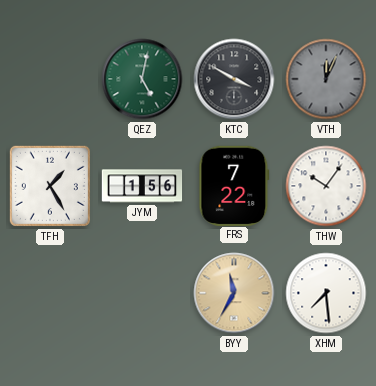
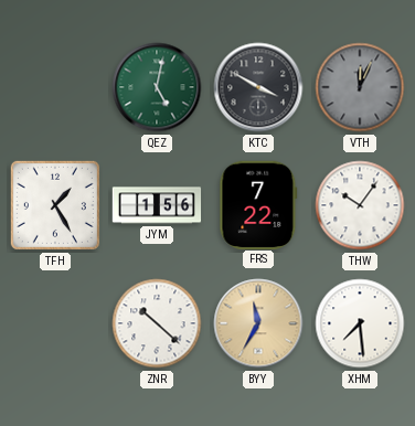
ZNR: none -> 10:22
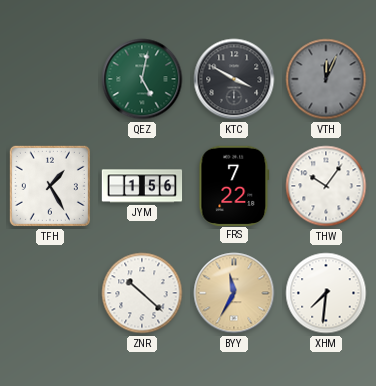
XHM: 7:29 -> 7:31
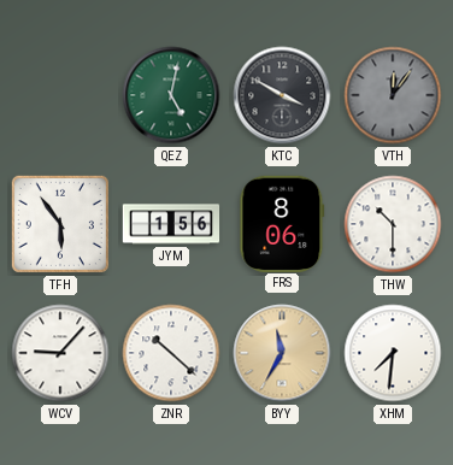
VTH: 12:04 -> 12:06
TFH: 1:25 -> 5:54
FRS: 7:22 -> 8:06
THW: 10:06 -> 10:30
WCV: none -> 9:07
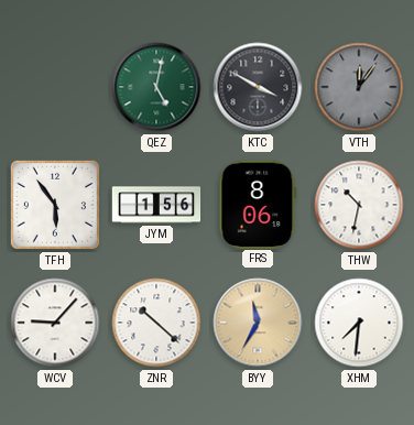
THW: 10:30 -> 10:32
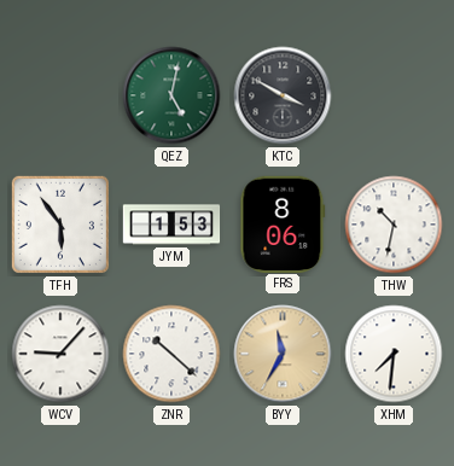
VTH: 12:06 -> none
JYM: 1:56 -> 1:53
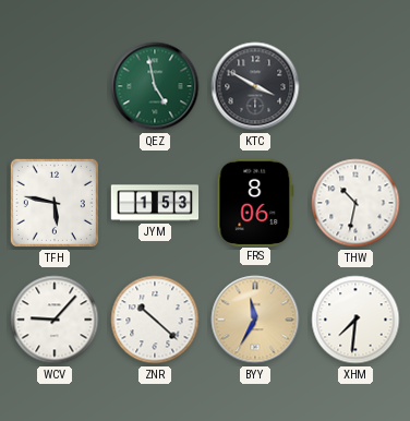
QEZ: 5:02 -> 4:58
TFH: 5:54 -> 5:47
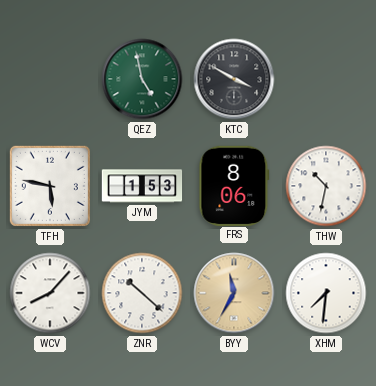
WCV: 9:07 -> 8:07
